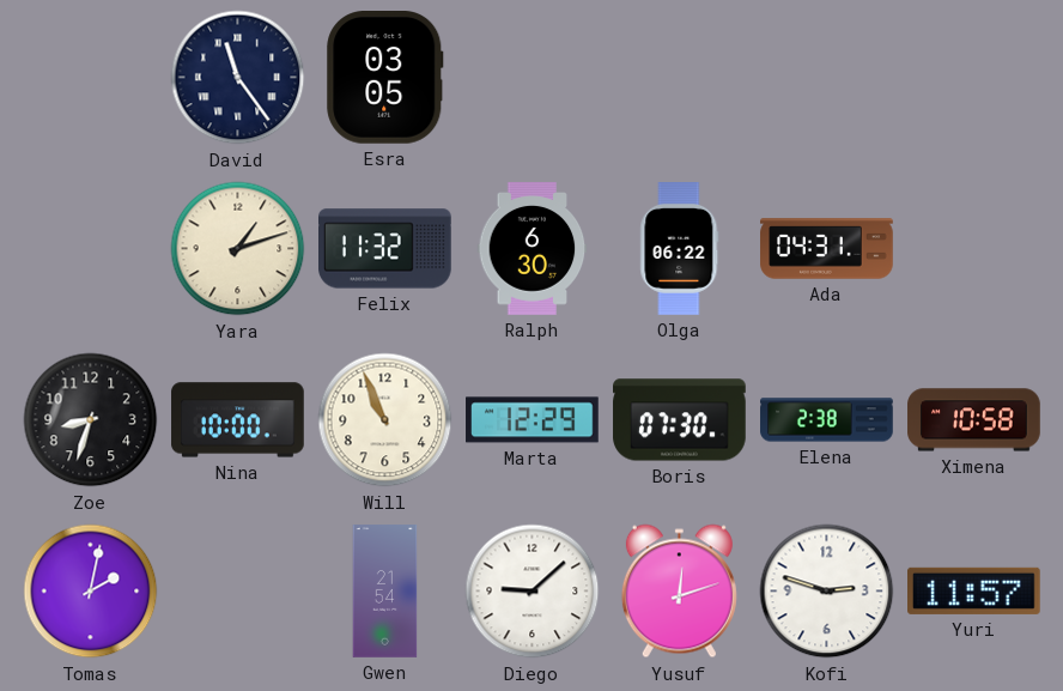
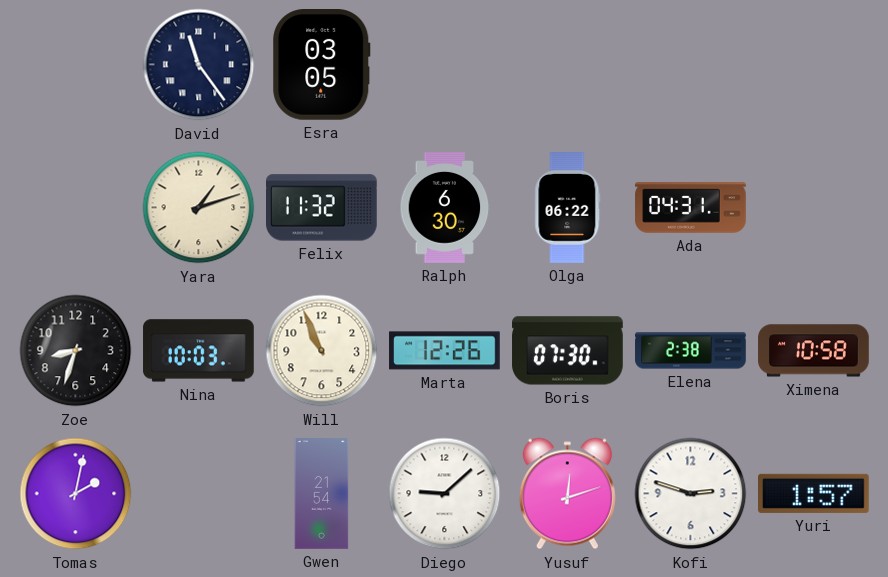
Nina: 10:00 -> 10:03
Marta: 12:29 -> 12:26
Yuri: 11:57 -> 1:57
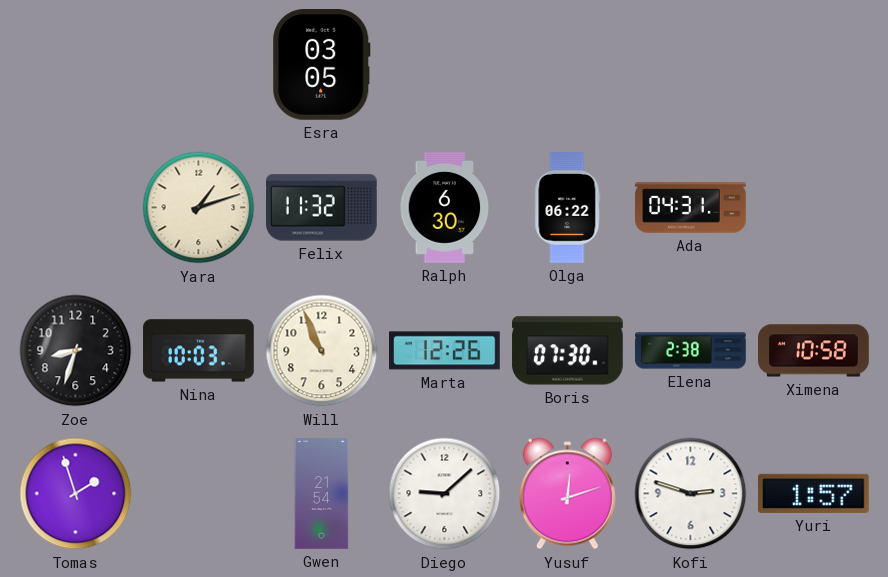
David: 11:24 -> none
Tomas: 2:02 -> 1:57
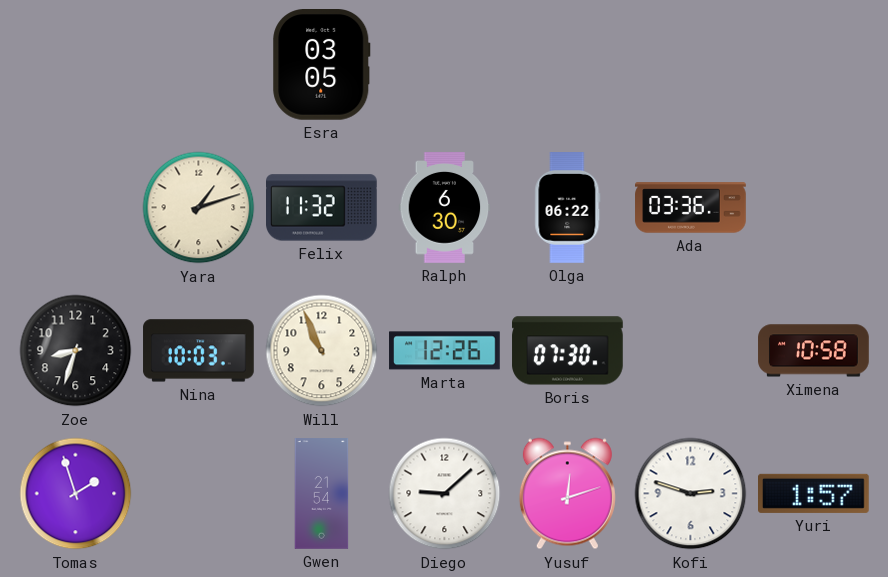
Ada: 04:31 -> 03:36
Elena: 2:38 -> none
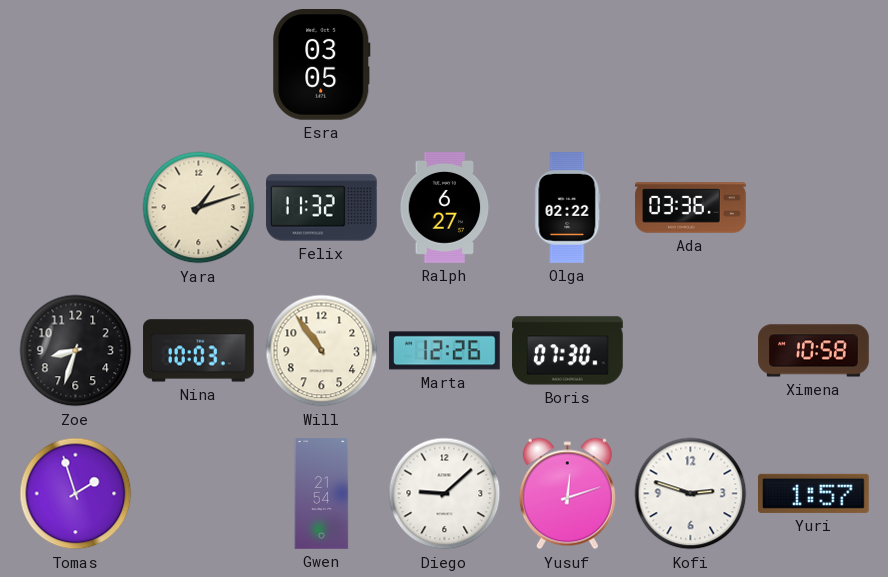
Ralph: 6:30 -> 6:27
Olga: 06:22 -> 02:22
Will: 10:56 -> 10:54
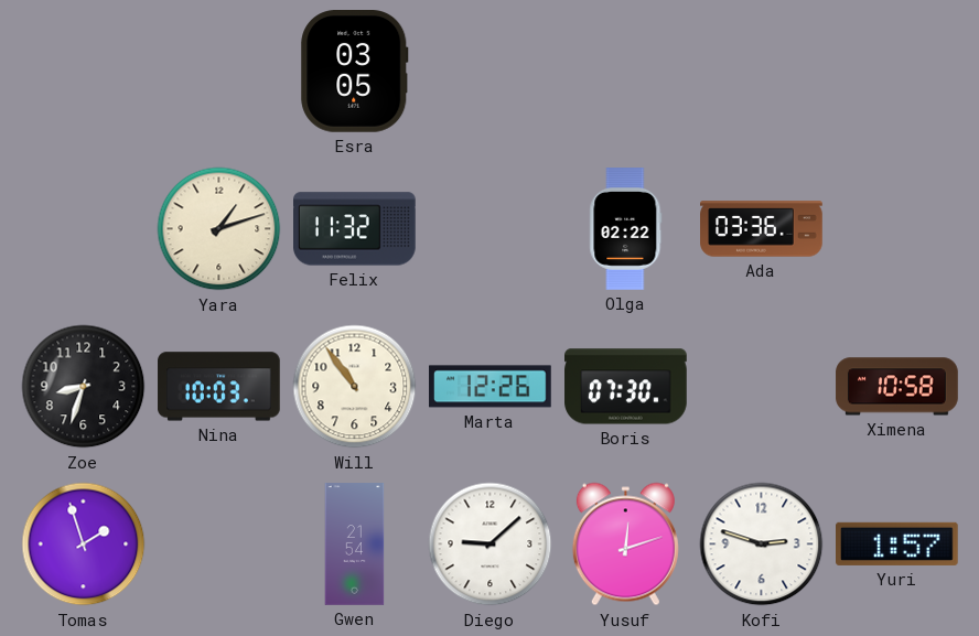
Ralph: 6:27 -> none
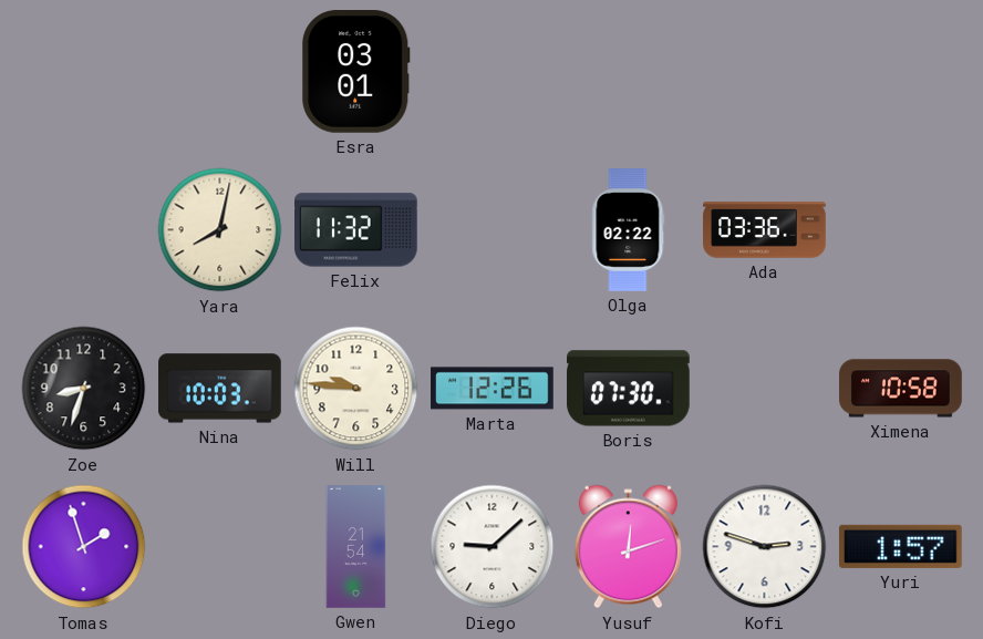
Esra: 03:05 -> 03:01
Yara: 1:12 -> 8:02
Will: 10:54 -> 9:46
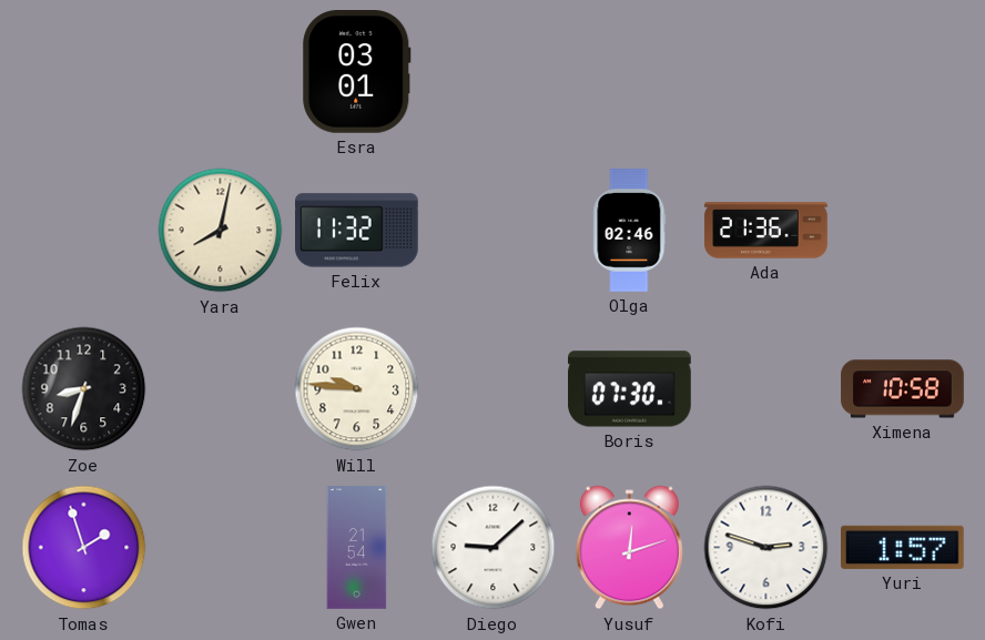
Olga: 02:22 -> 02:46
Ada: 03:36 -> 21:36
Nina: 10:03 -> none
Marta: 12:26 -> none
